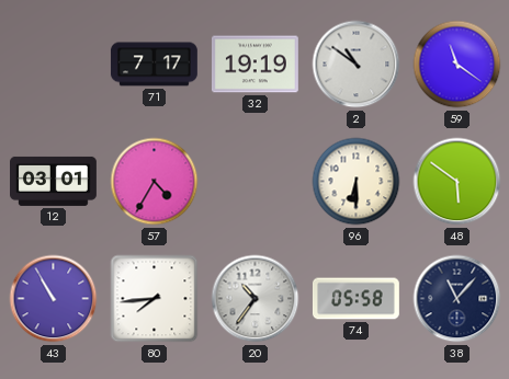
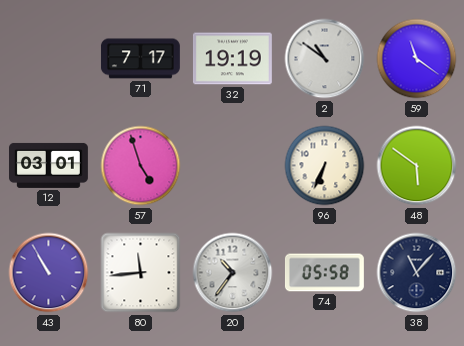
57: 4:35 -> 4:57
96: 6:30 -> 6:34
80: 7:44 -> 11:44
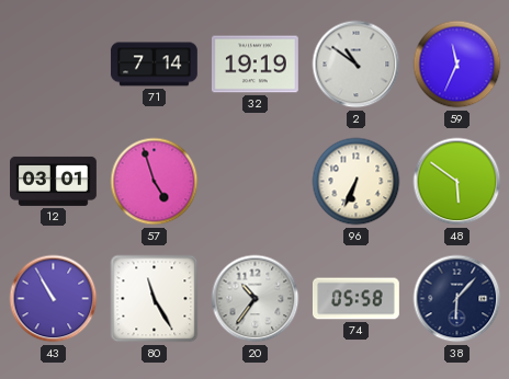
71: 7:17 -> 7:14
59: 11:21 -> 11:34
80: 11:44 -> 11:25
38: 11:07 -> 6:07
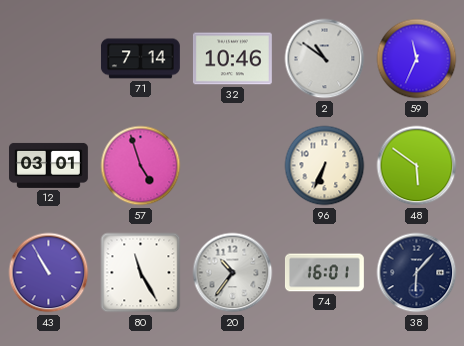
32: 19:19 -> 10:46
74: 05:58 -> 16:01
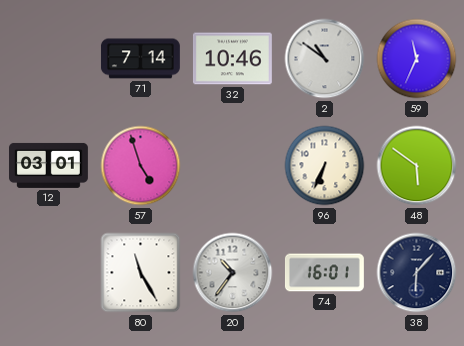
43: 10:55 -> none
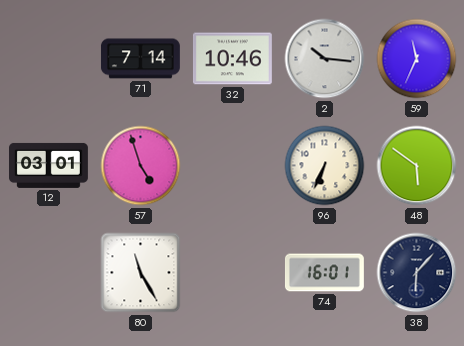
2: 10:51 -> 10:16
20: 10:36 -> none
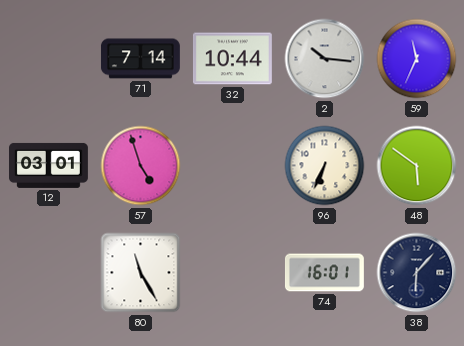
32: 10:46 -> 10:44
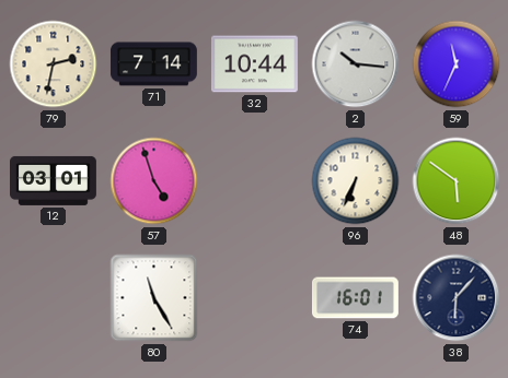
79: none -> 2:32
